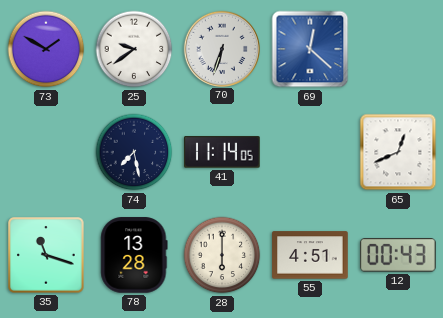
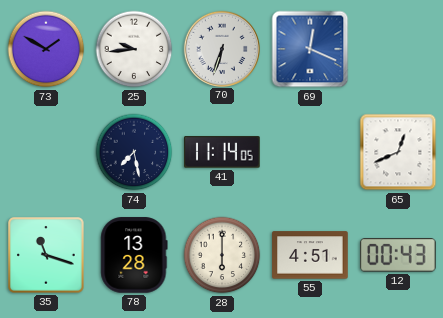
25: 9:39 -> 9:44
69: 12:22 -> 12:19
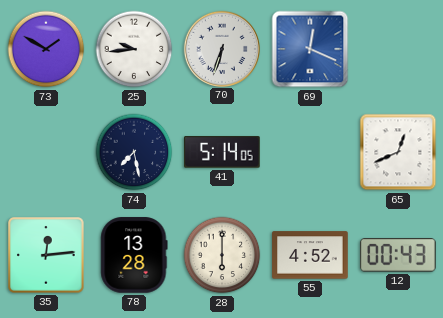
41: 11:14 -> 5:14
35: 11:18 -> 12:14
55: 4:51 -> 4:52
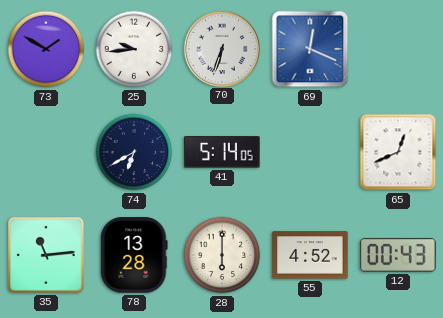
74: 7:28 -> 6:40
35: 12:14 -> 11:14
